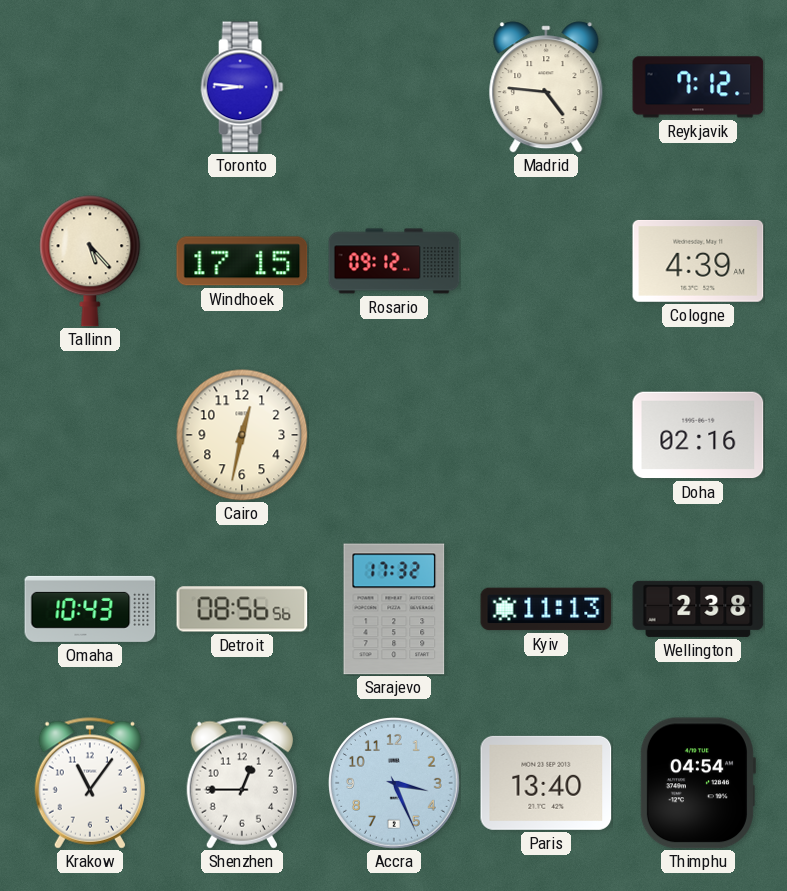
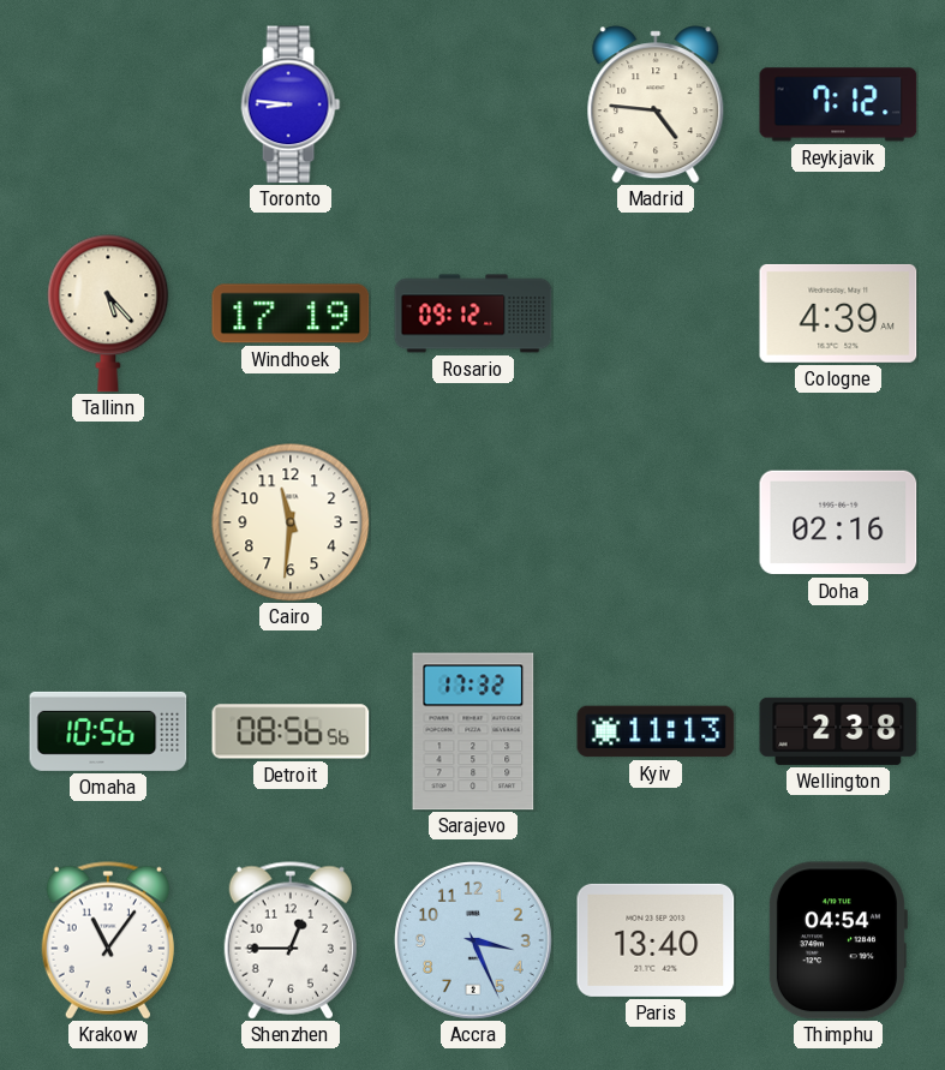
Windhoek: 17:15 -> 17:19
Cairo: 12:32 -> 11:31
Omaha: 10:43 -> 10:56
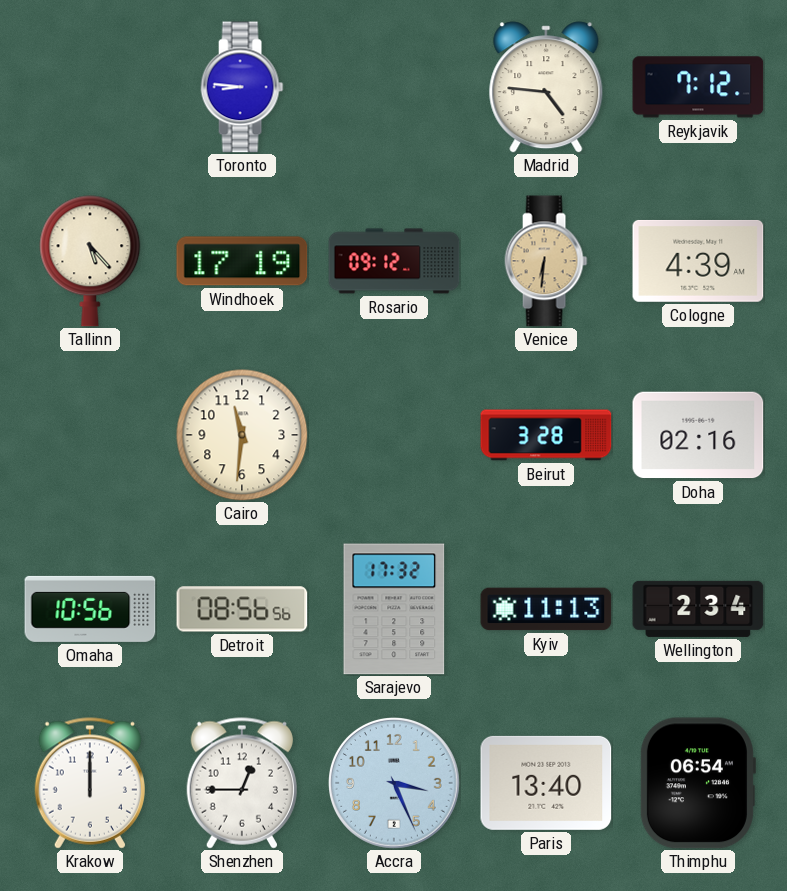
Venice: none -> 6:31
Beirut: none -> 3:28
Wellington: 2:38 -> 2:34
Krakow: 11:06 -> 12:00
Thimphu: 04:54 -> 06:54
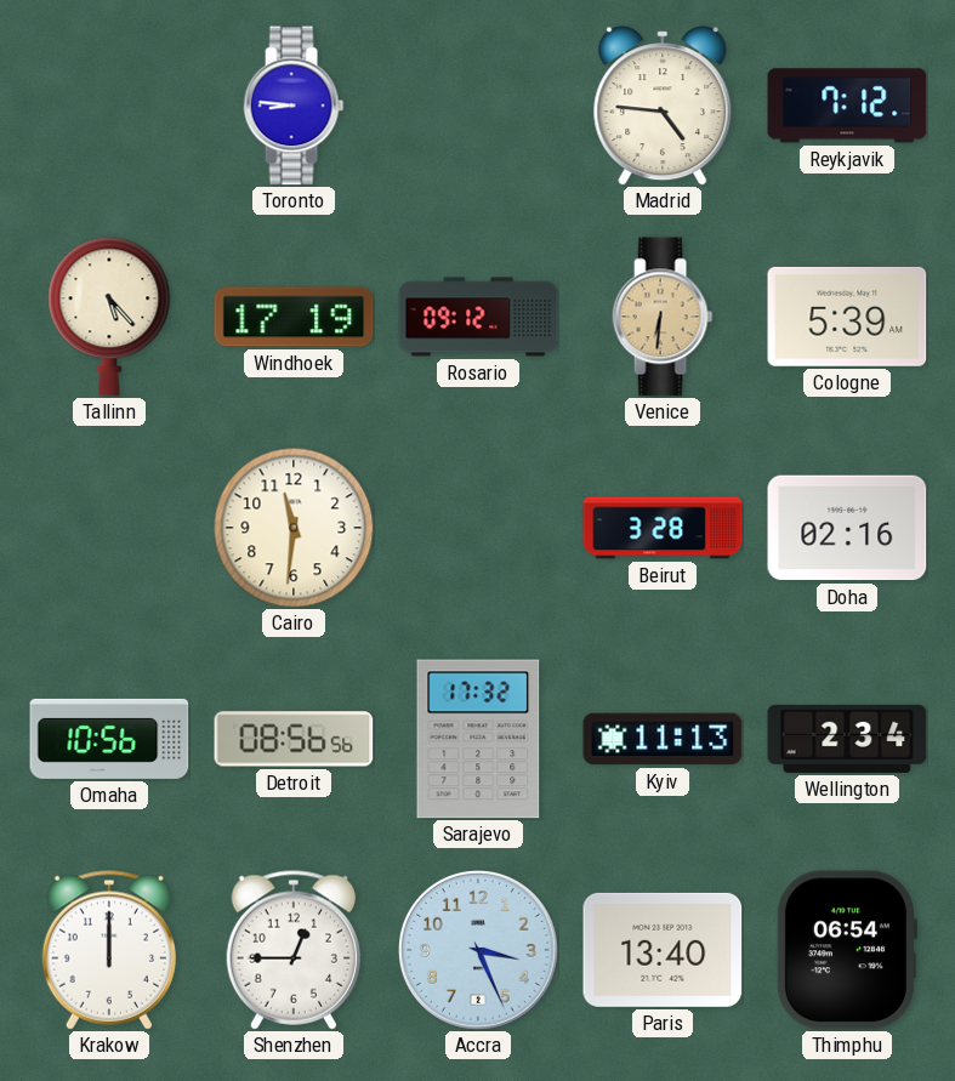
Cologne: 4:39 -> 5:39
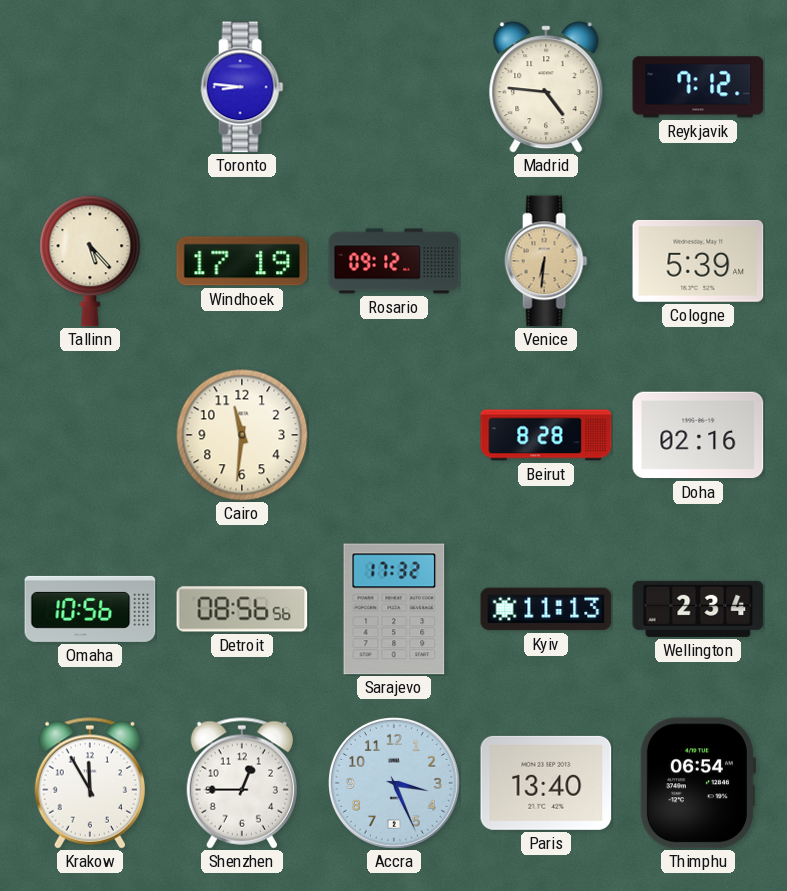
Beirut: 3:28 -> 8:28
Krakow: 12:00 -> 11:55
